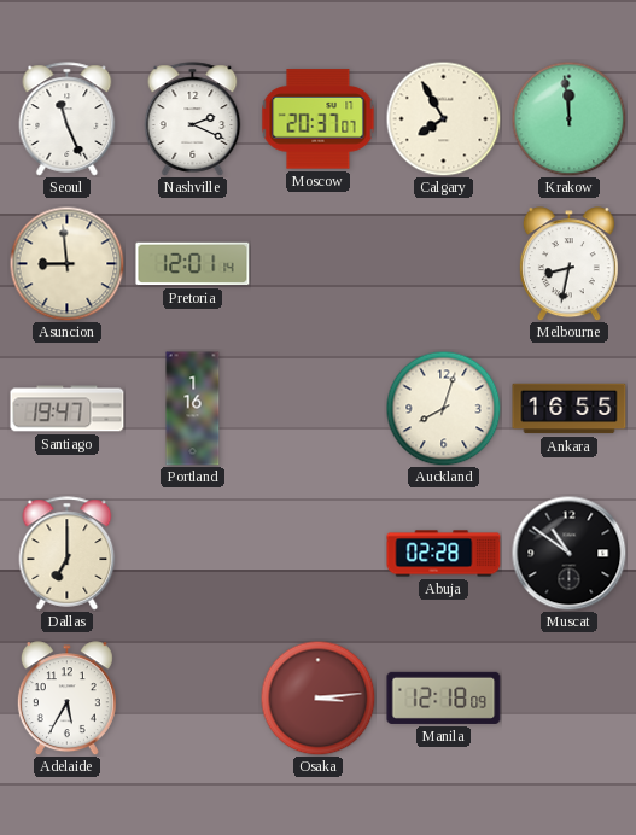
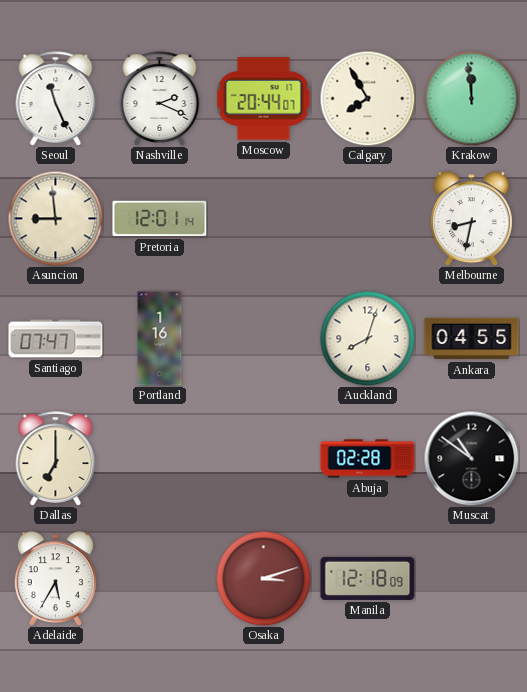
Moscow: 20:37 -> 20:44
Santiago: 19:47 -> 07:47
Ankara: 16:55 -> 04:55
Osaka: 3:14 -> 3:12
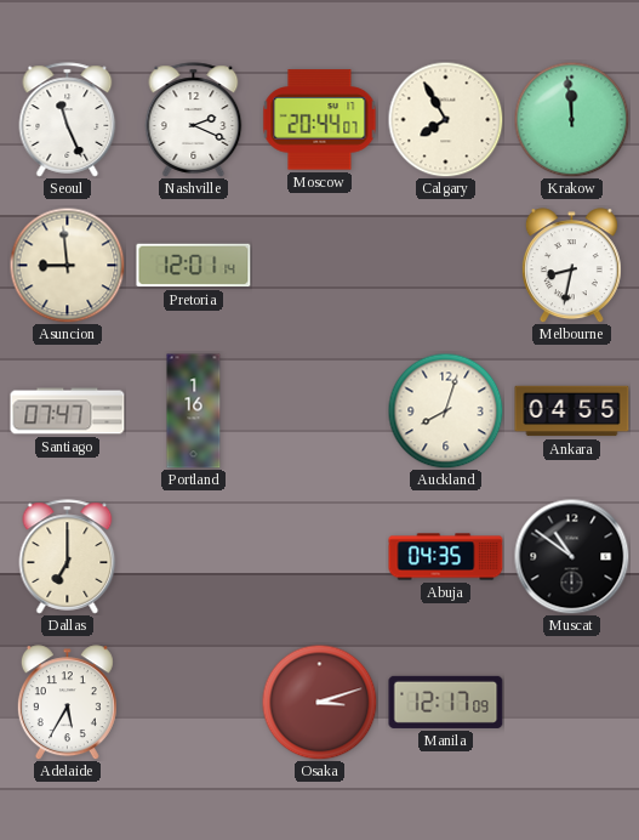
Abuja: 02:28 -> 04:35
Manila: 12:18 -> 12:17
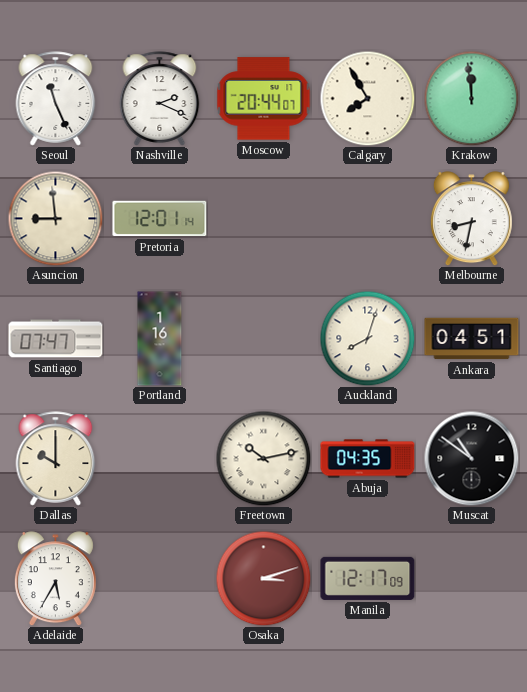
Ankara: 04:55 -> 04:51
Dallas: 7:00 -> 10:00
Freetown: none -> 10:13
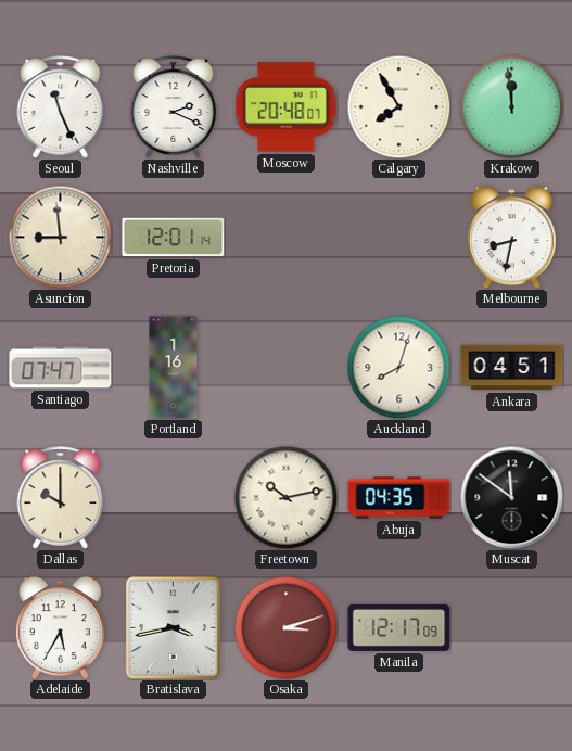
Moscow: 20:44 -> 20:48
Muscat: 10:51 -> 11:51
Bratislava: none -> 3:43
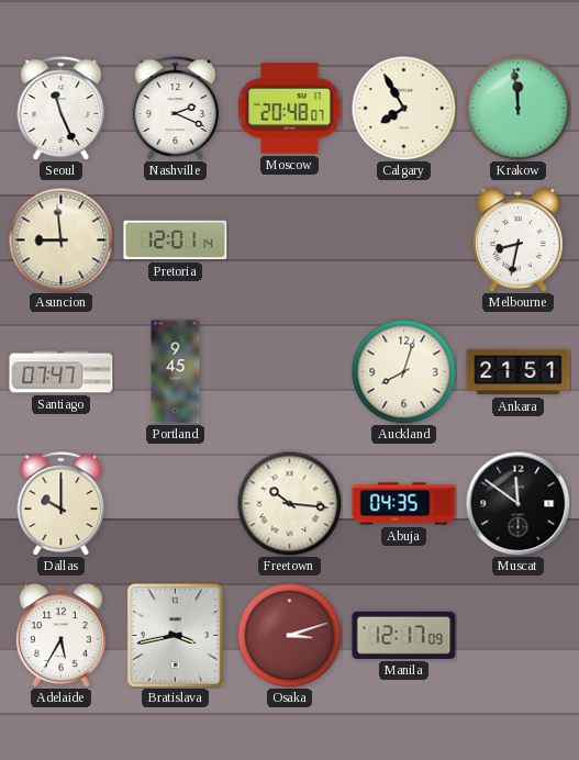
Portland: 1:16 -> 9:45
Ankara: 04:51 -> 21:51
Freetown: 10:13 -> 10:16
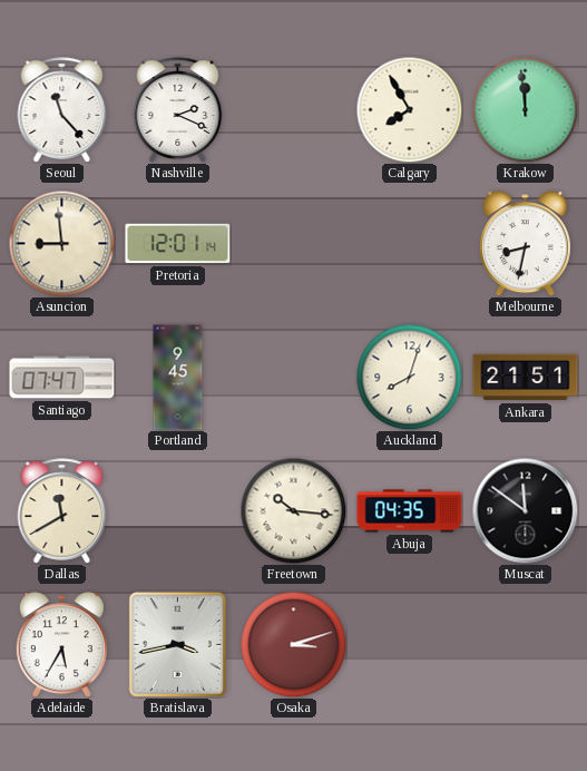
Seoul: 11:26 -> 11:23
Moscow: 20:48 -> none
Dallas: 10:00 -> 11:40
Manila: 12:17 -> none
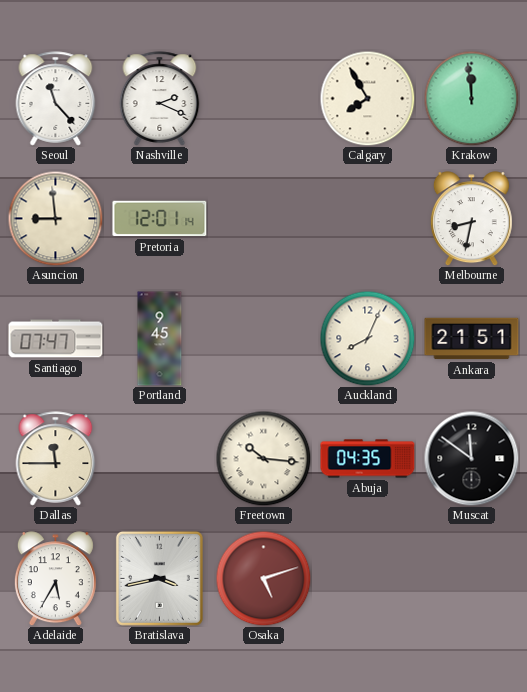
Auckland: 8:03 -> 8:04
Dallas: 11:40 -> 11:45
Osaka: 3:12 -> 5:12
